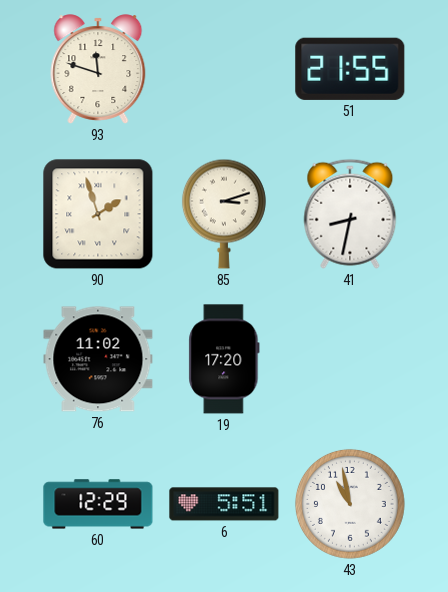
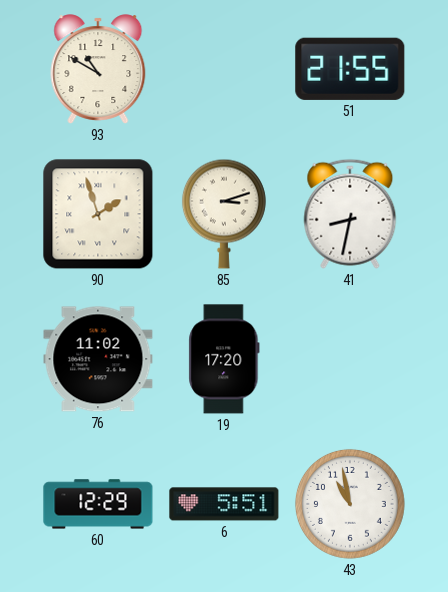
93: 11:48 -> 10:50
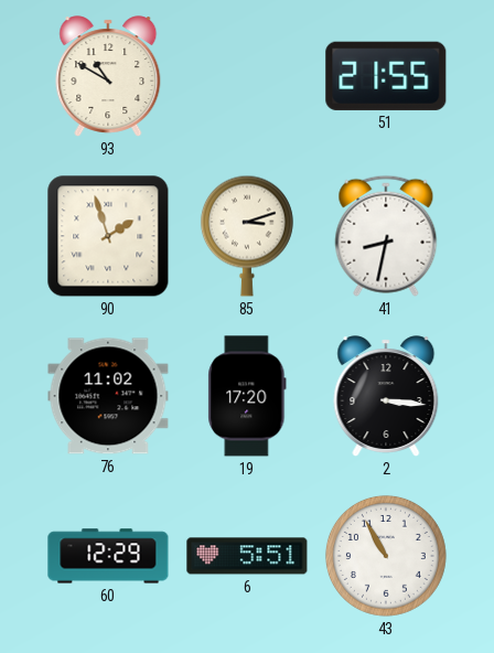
2: none -> 3:16
43: 10:58 -> 10:55
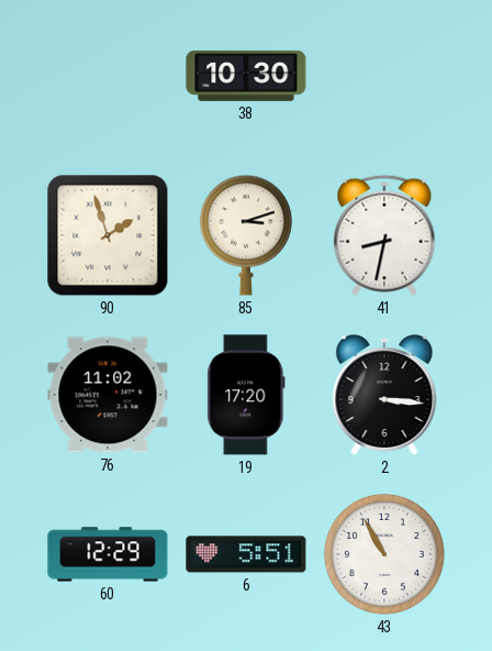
93: 10:50 -> none
38: none -> 10:30
51: 21:55 -> none
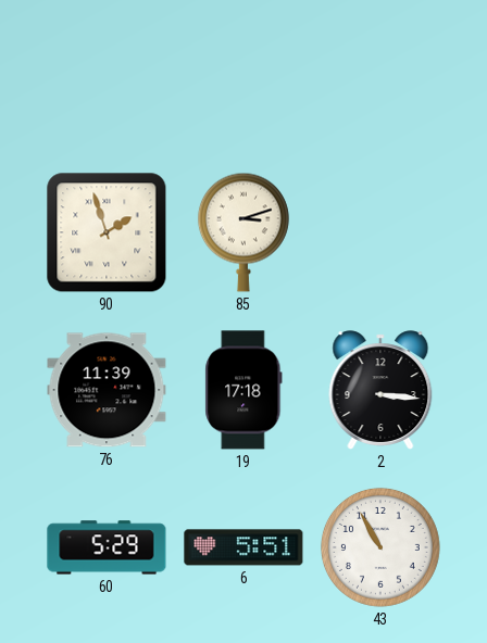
38: 10:30 -> none
41: 8:32 -> none
76: 11:02 -> 11:39
19: 17:20 -> 17:18
60: 12:29 -> 5:29
